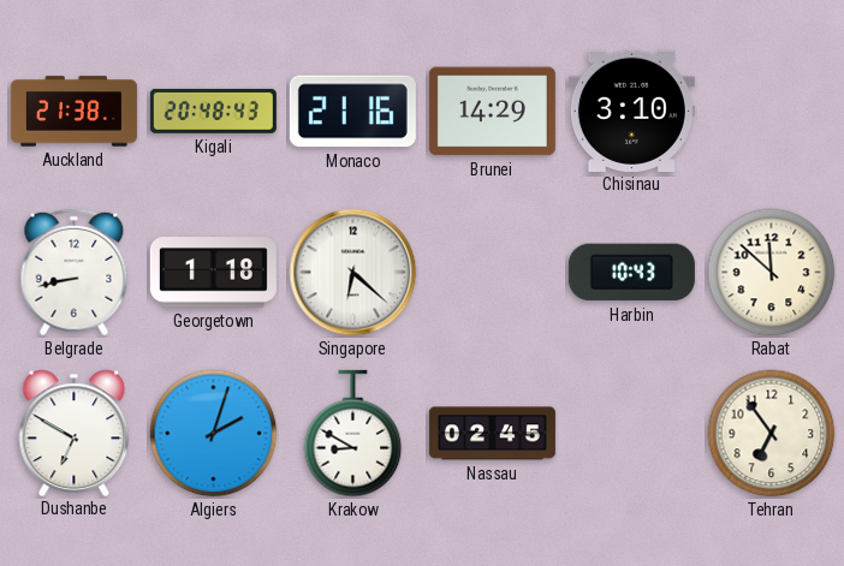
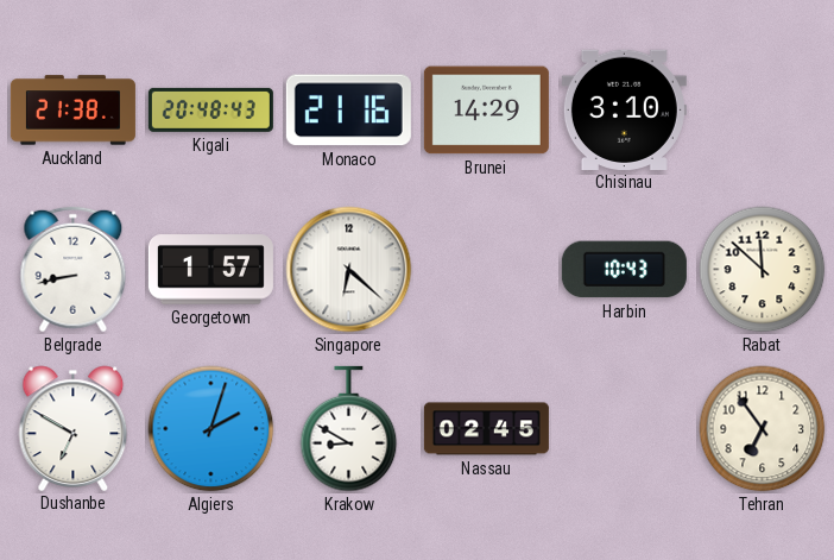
Georgetown: 1:18 -> 1:57
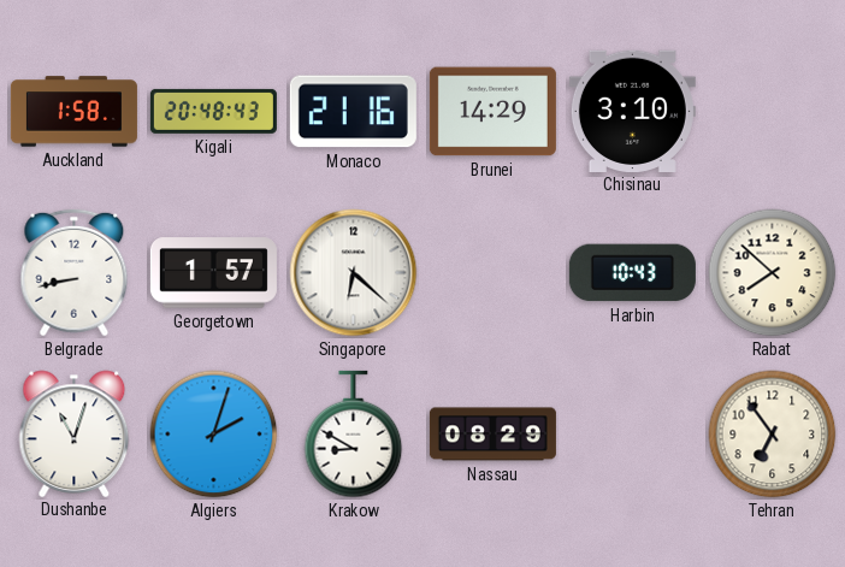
Auckland: 21:38 -> 1:58
Rabat: 11:52 -> 7:52
Dushanbe: 6:50 -> 11:03
Nassau: 02:45 -> 08:29
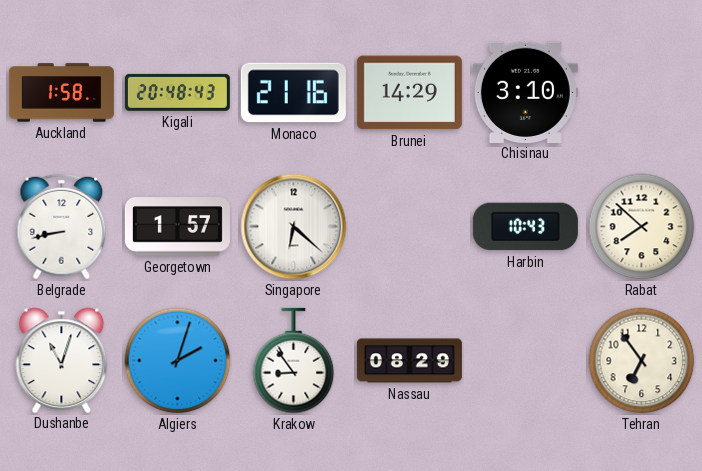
Krakow: 8:50 -> 8:54
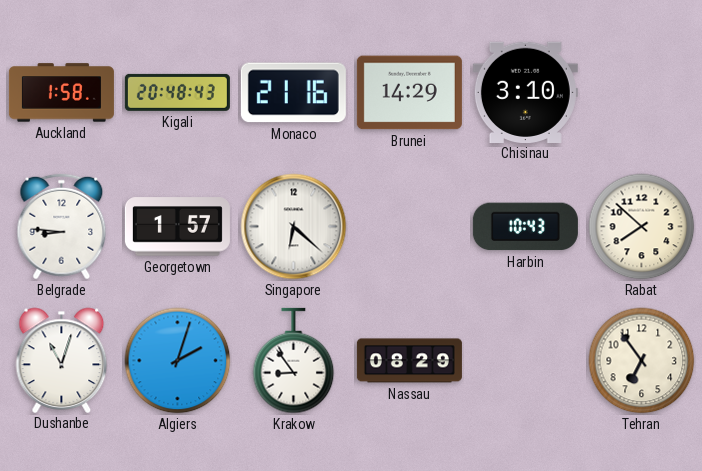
Belgrade: 8:43 -> 8:46
